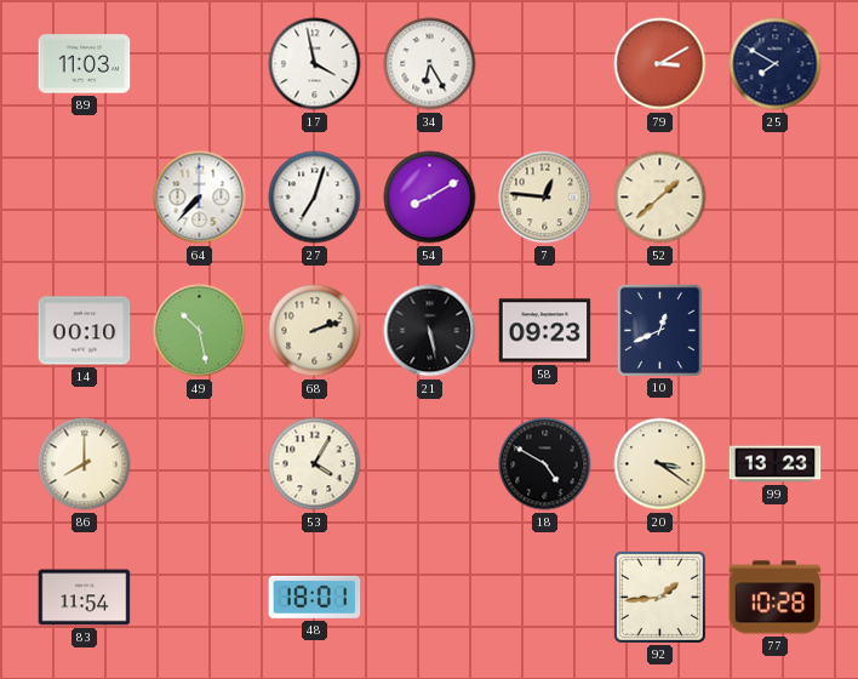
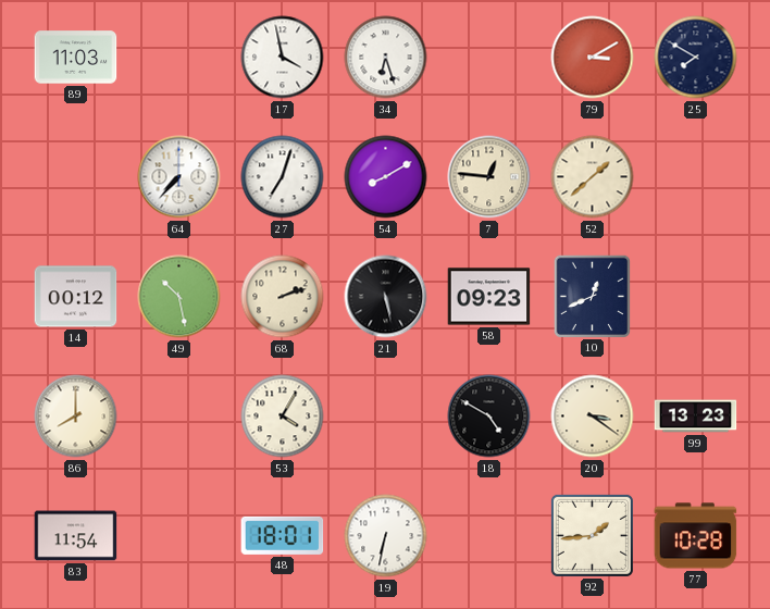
34: 6:25 -> 6:27
14: 00:10 -> 00:12
19: none -> 6:32
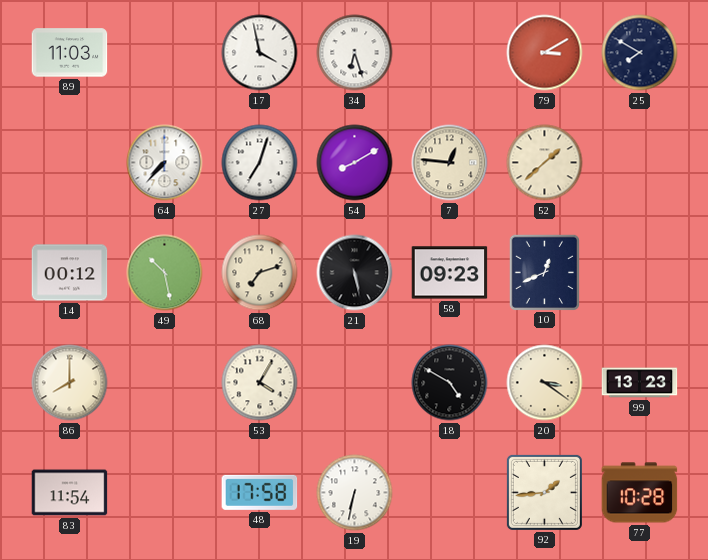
68: 2:12 -> 7:12
48: 18:01 -> 17:58
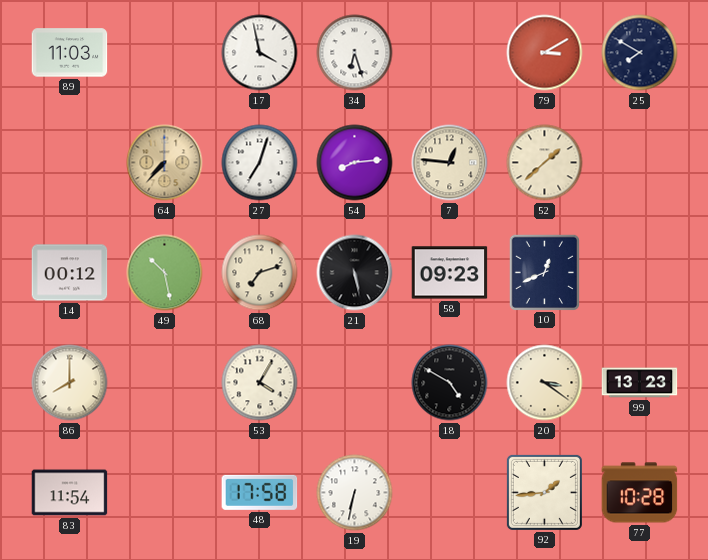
64 dial: white -> champagne
54: 8:10 -> 8:14
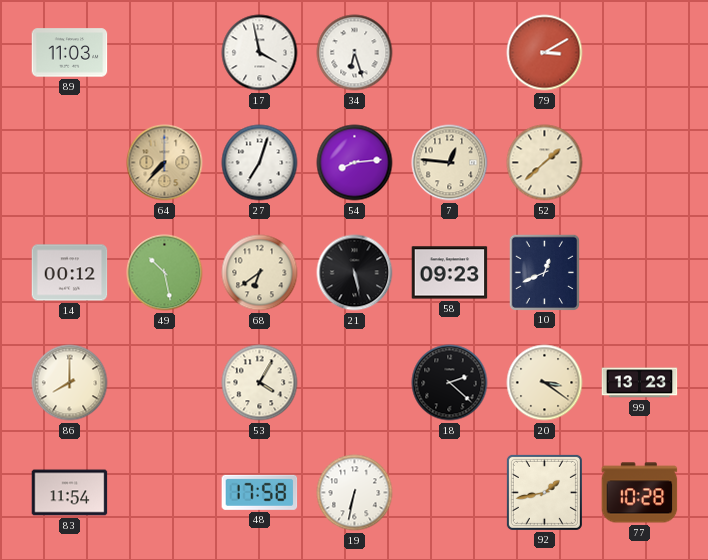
25: 7:50 -> none
68: 7:12 -> 6:39
18: 4:50 -> 2:22
92: 1:44 -> 1:43
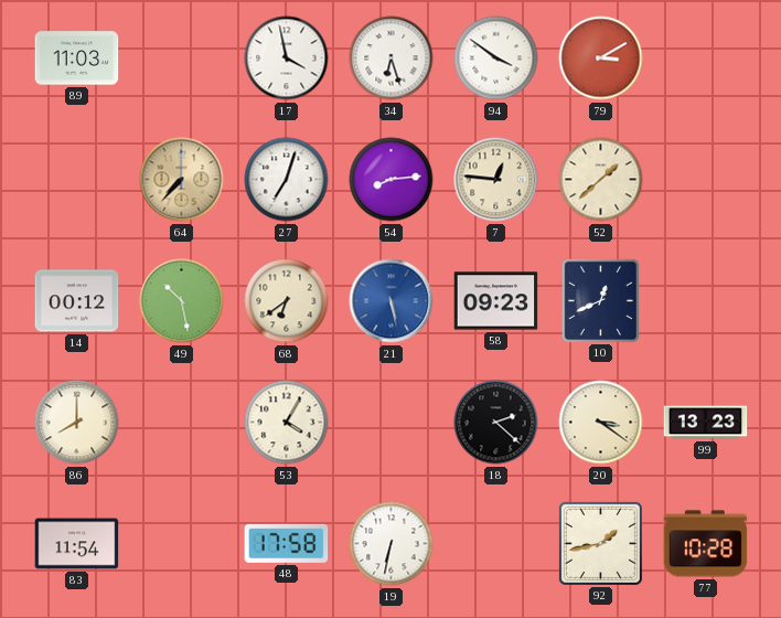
94: none -> 3:51
21 dial: black -> blue
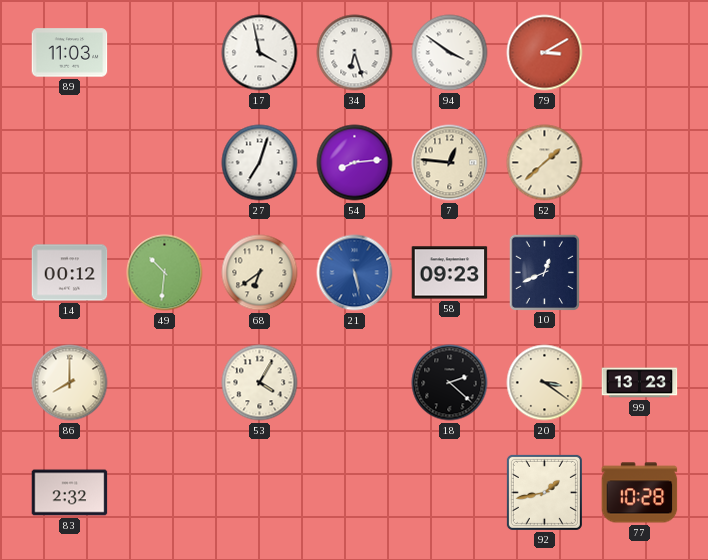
64: 7:37 -> none
49: 10:28 -> 10:31
83: 11:54 -> 2:32
48: 17:58 -> none
19: 6:32 -> none
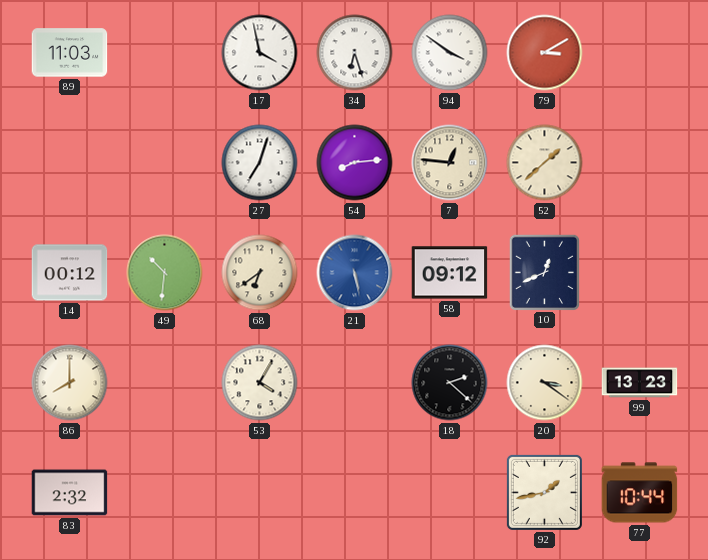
58: 09:23 -> 09:12
77: 10:28 -> 10:44
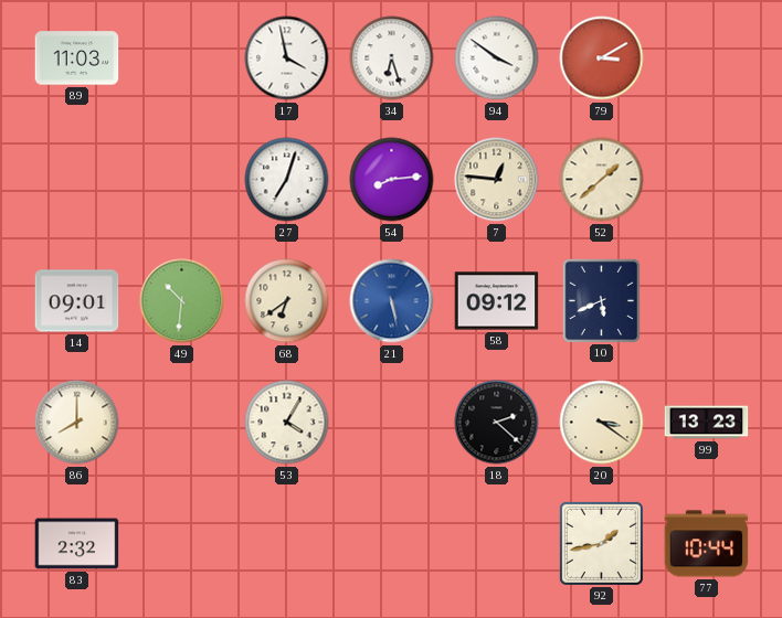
14: 00:12 -> 09:01
10: 12:41 -> 5:41
